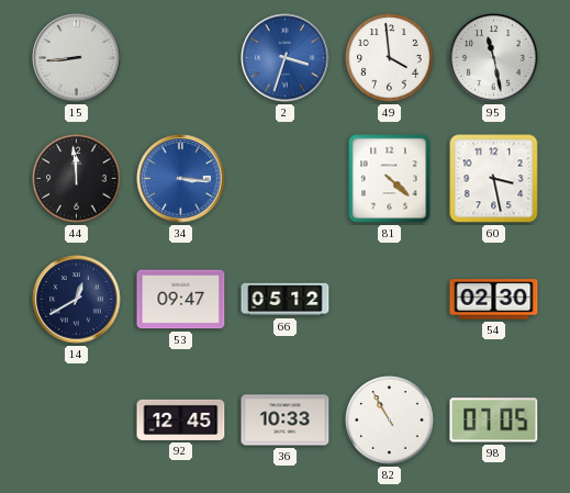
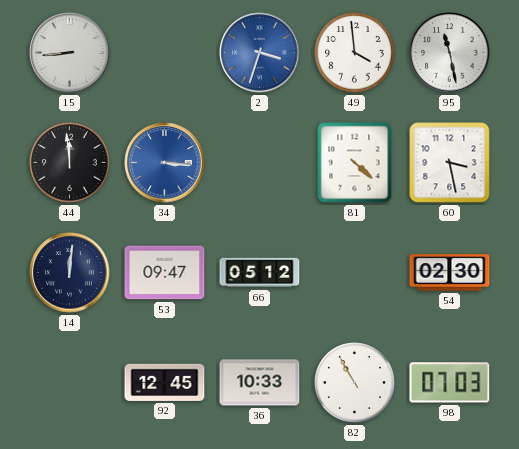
14: 12:40 -> 12:01
98: 07:05 -> 07:03
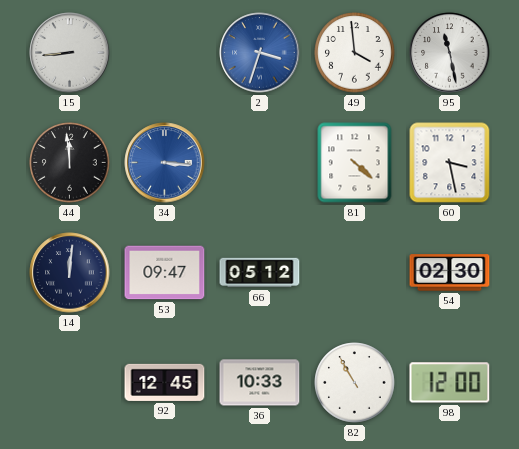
98: 07:03 -> 12:00
